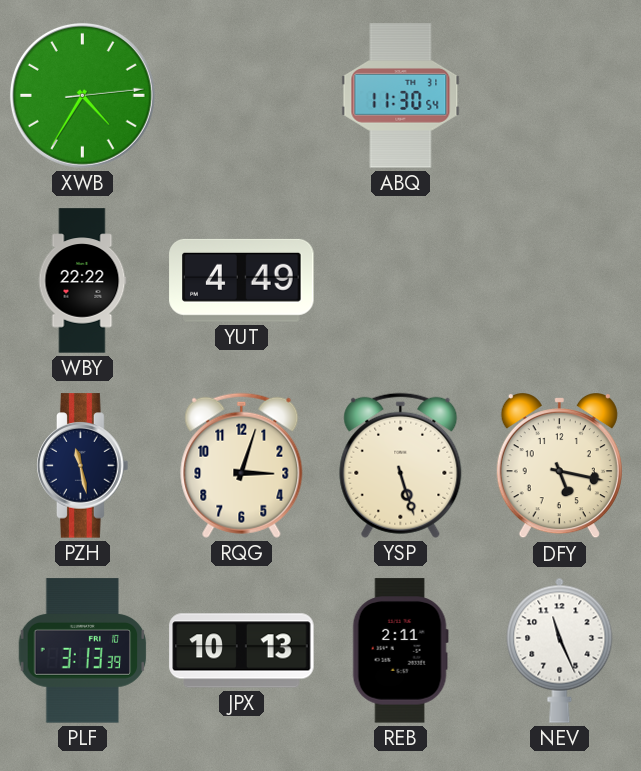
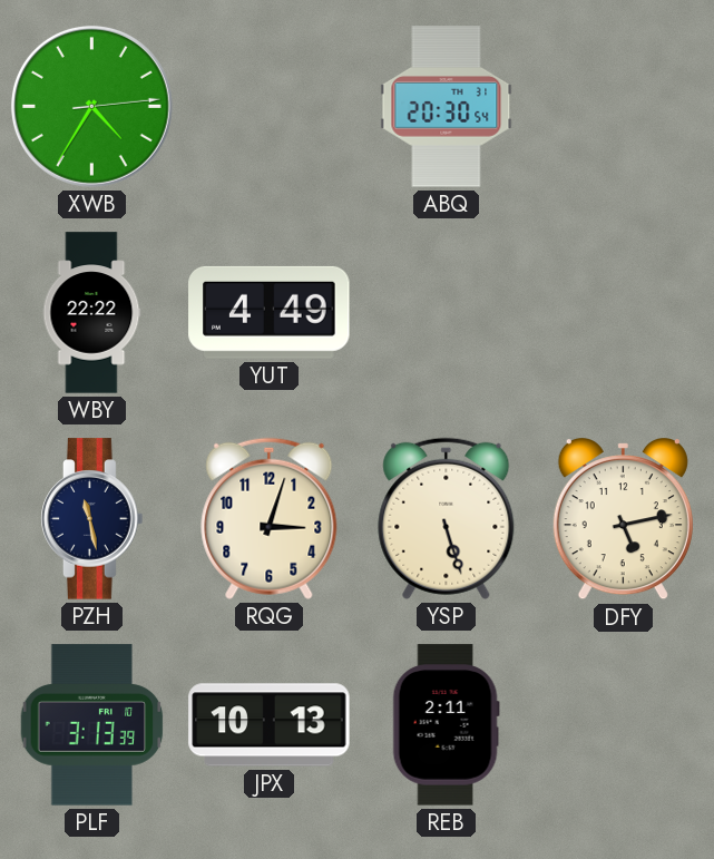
ABQ: 11:30 -> 20:30
DFY: 5:17 -> 5:13
NEV: 11:26 -> none
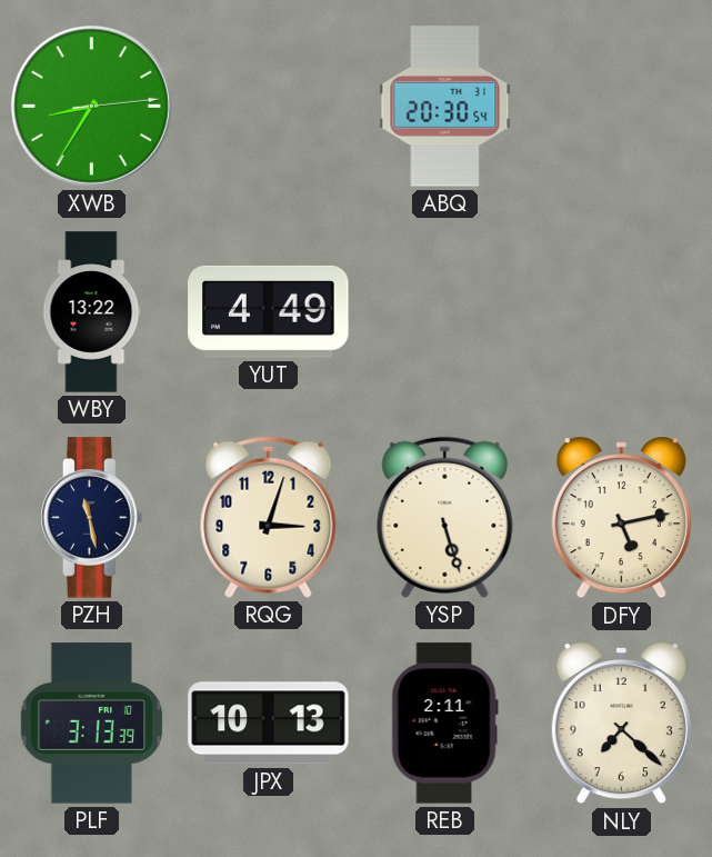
XWB: 4:35 -> 8:35
WBY: 22:22 -> 13:22
NLY: none -> 7:22
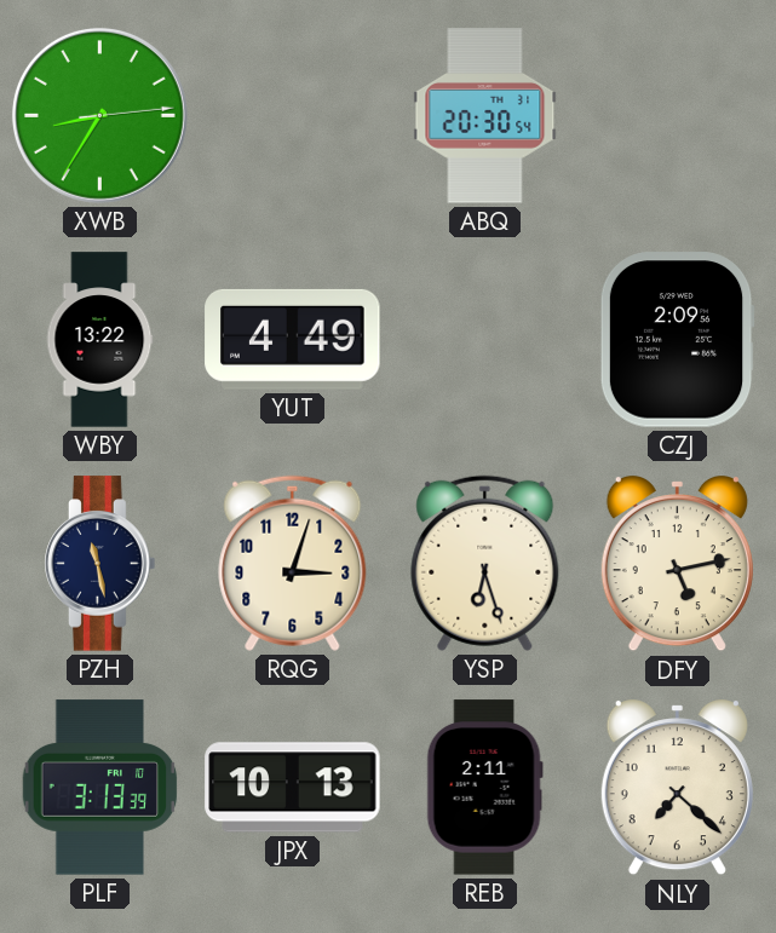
CZJ: none -> 2:09
YSP: 5:27 -> 6:27
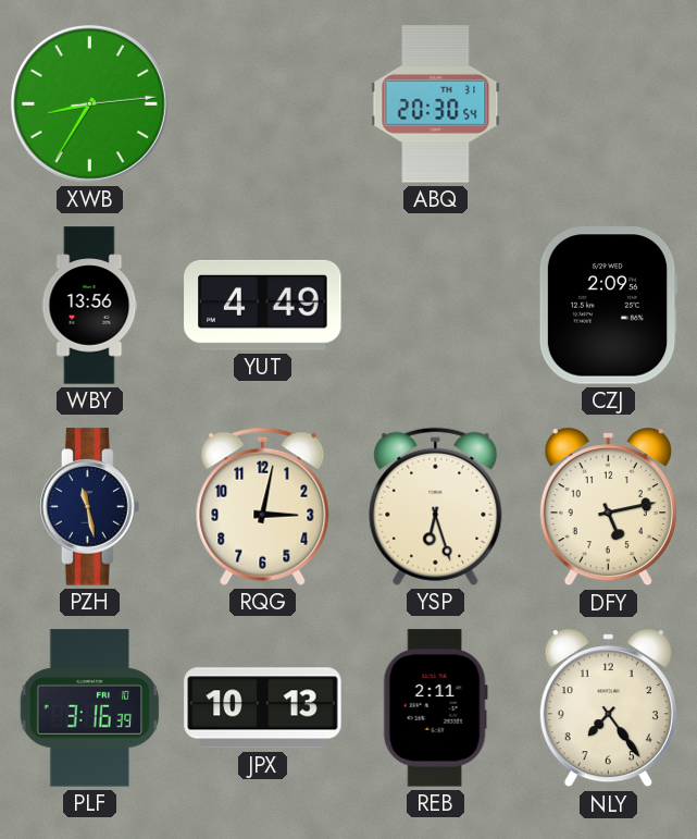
WBY: 13:22 -> 13:56
RQG: 3:03 -> 3:02
PLF: 3:13 -> 3:16
NLY: 7:22 -> 7:24
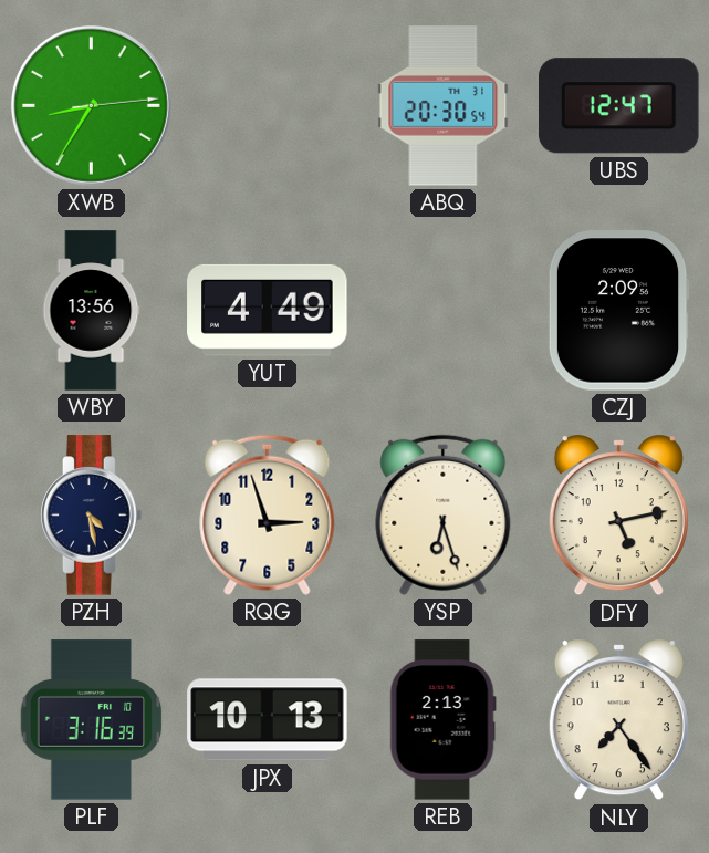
UBS: none -> 12:47
PZH: 11:28 -> 4:28
RQG: 3:02 -> 2:57
REB: 2:11 -> 2:13
